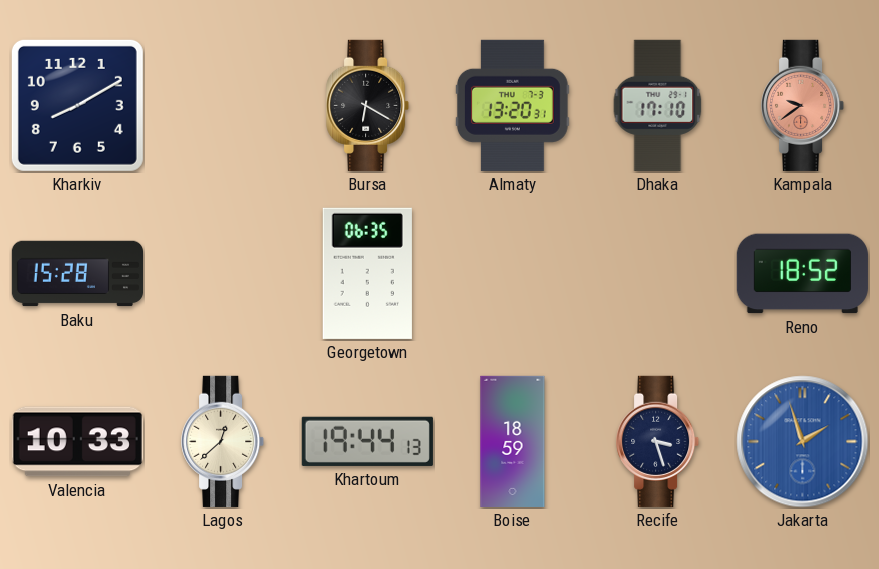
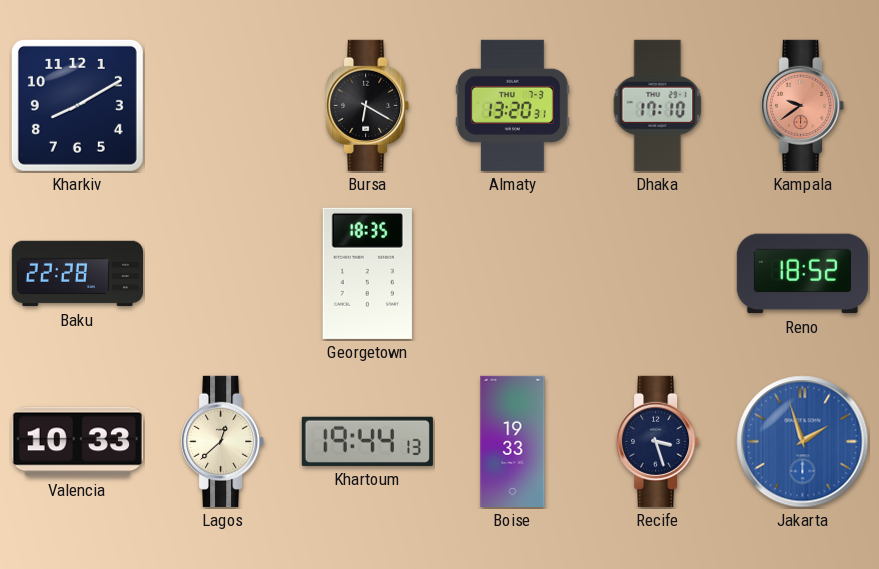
Baku: 15:28 -> 22:28
Georgetown: 06:35 -> 18:35
Boise: 18:59 -> 19:33
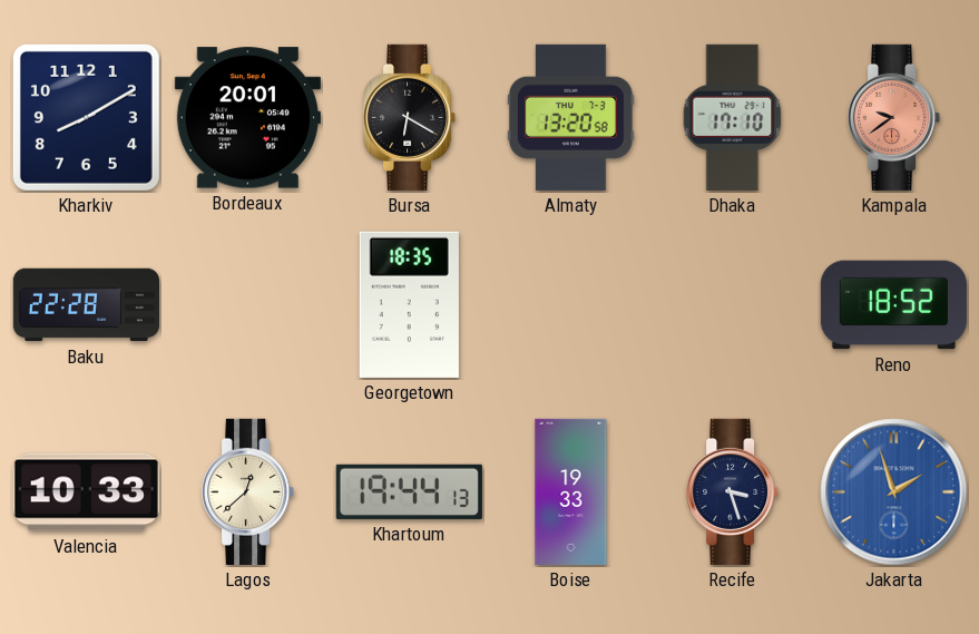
Bordeaux: none -> 20:01
Almaty: 13:20:31 -> 13:20:58
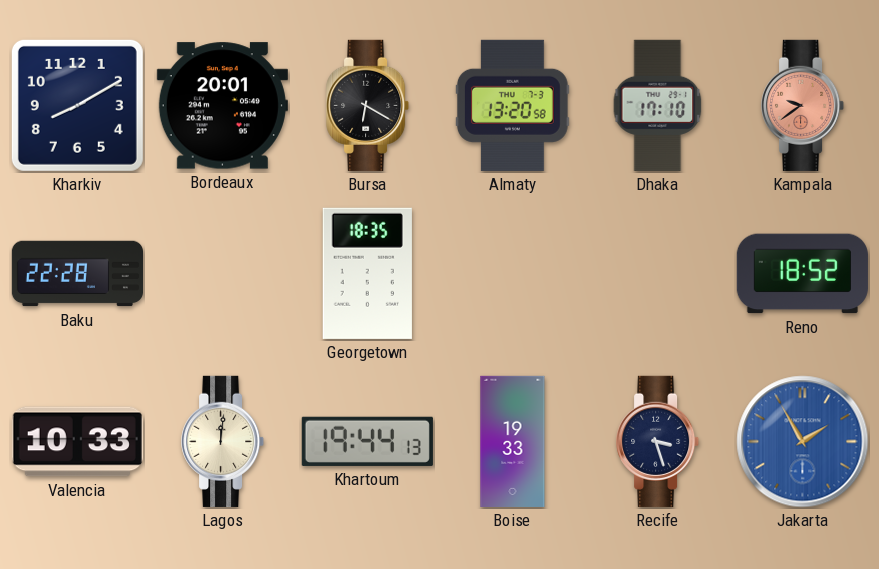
Lagos: 12:38 -> 12:01
Jakarta: 1:57 -> 1:55
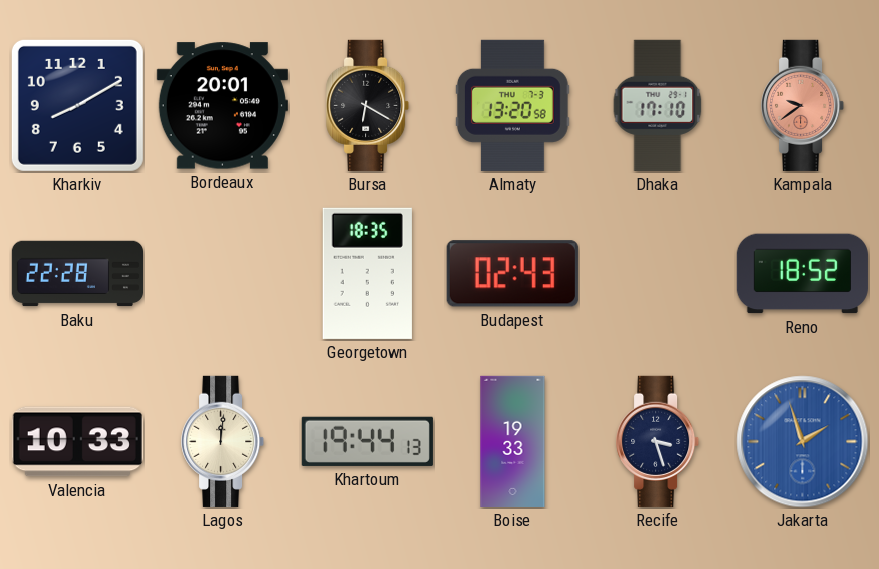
Budapest: none -> 02:43
Jakarta: 1:55 -> 1:57
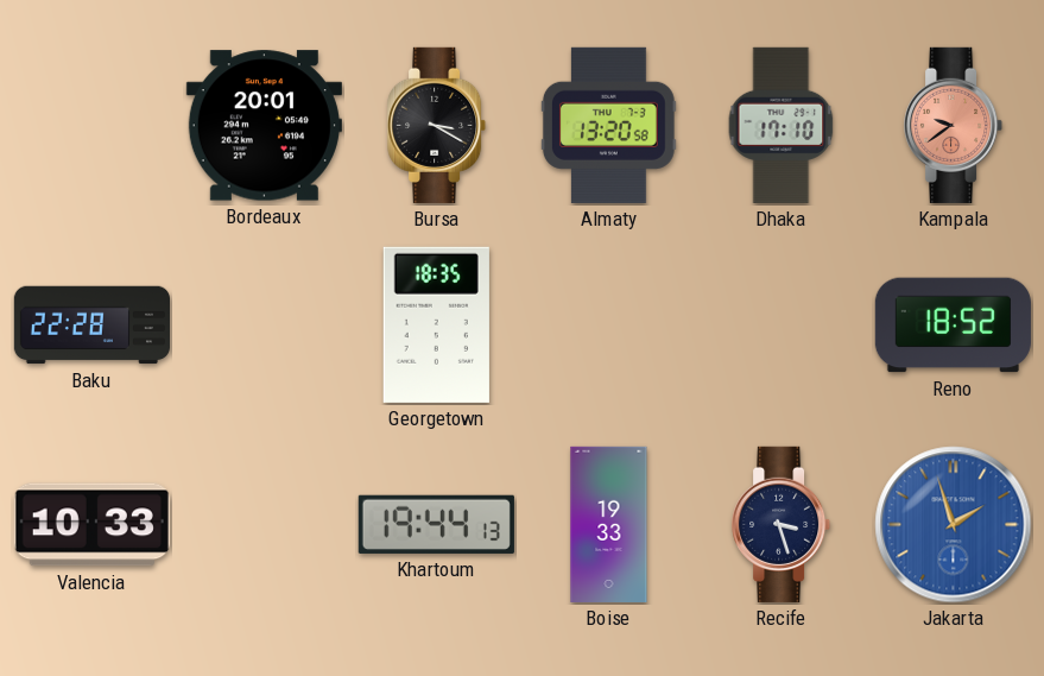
Kharkiv: 8:10 -> none
Bursa: 6:20 -> 3:20
Budapest: 02:43 -> none
Lagos: 12:01 -> none
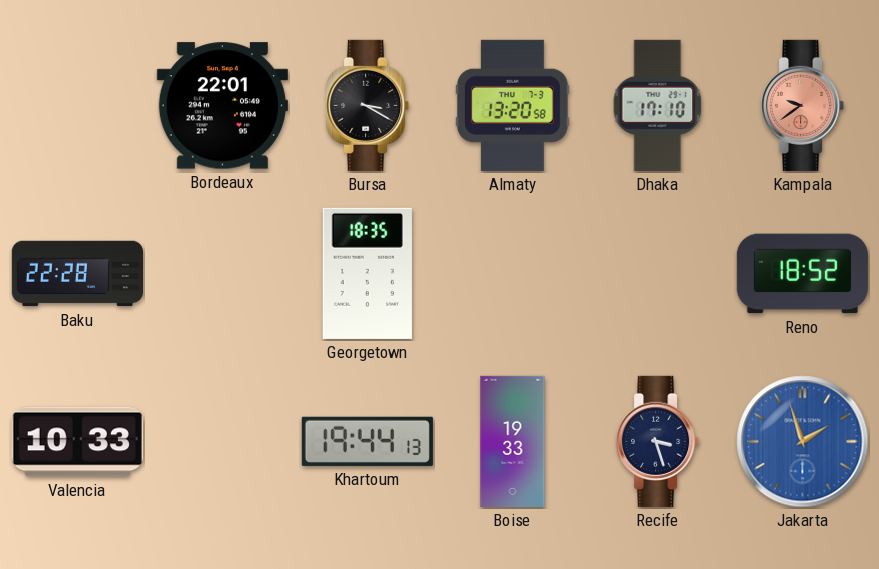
Bordeaux: 20:01 -> 22:01
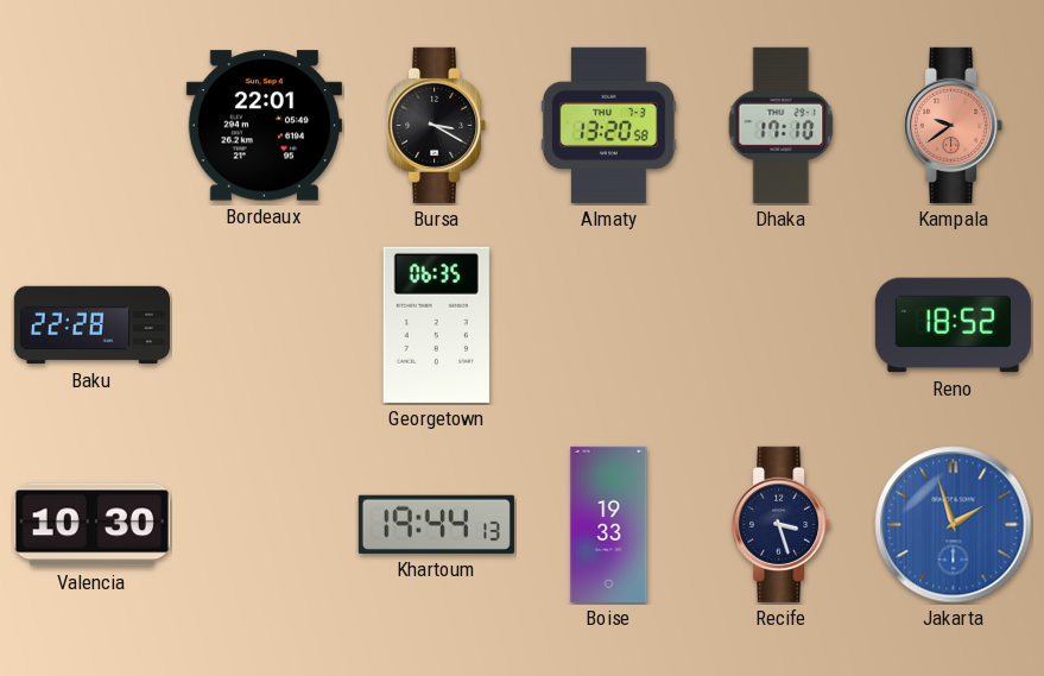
Georgetown: 18:35 -> 06:35
Valencia: 10:33 -> 10:30
